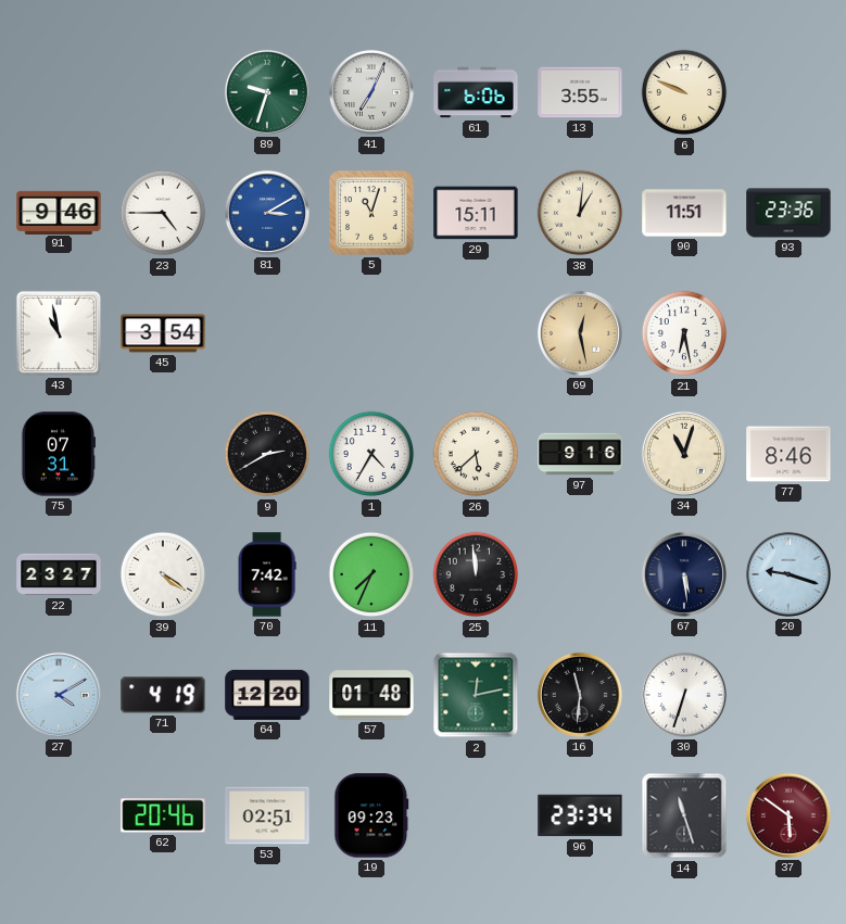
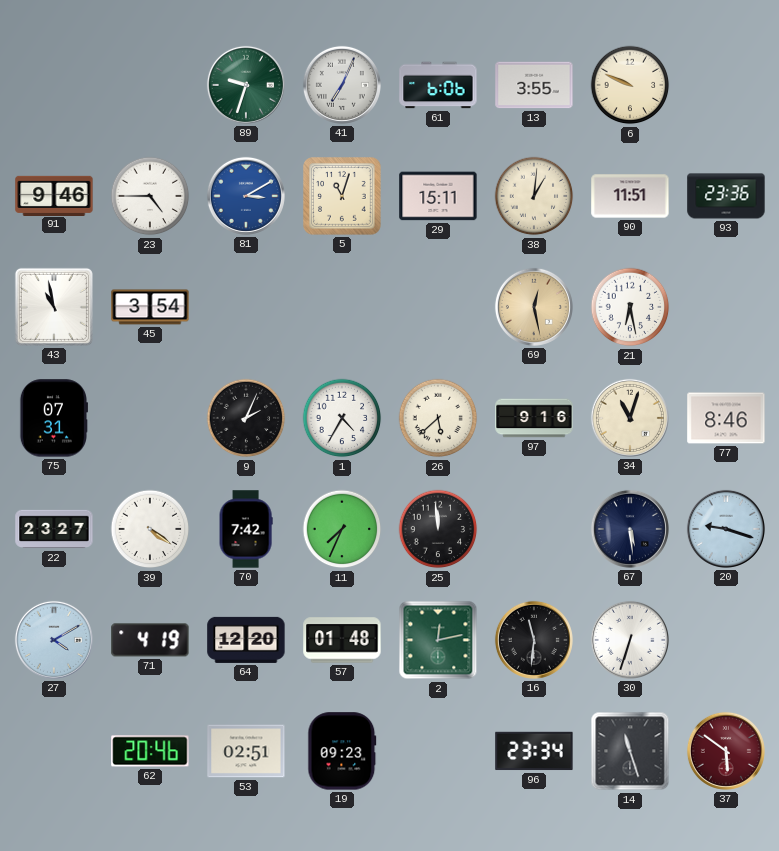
9: 2:40 -> 2:04
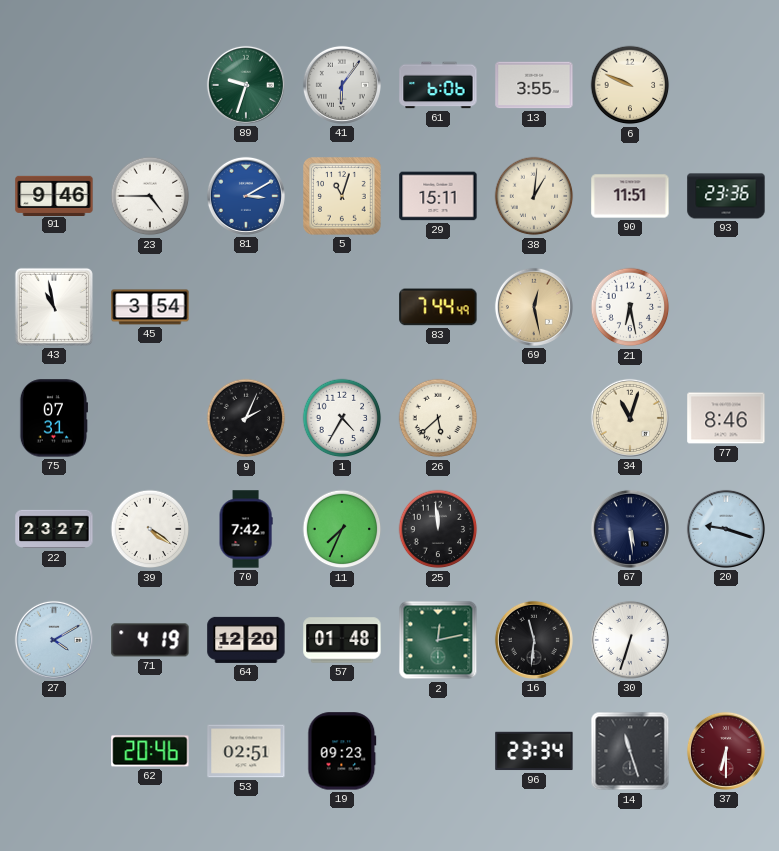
41: 7:04 -> 6:06
83: none -> 7:44
97: 9:16 -> none
37: 5:51 -> 6:30
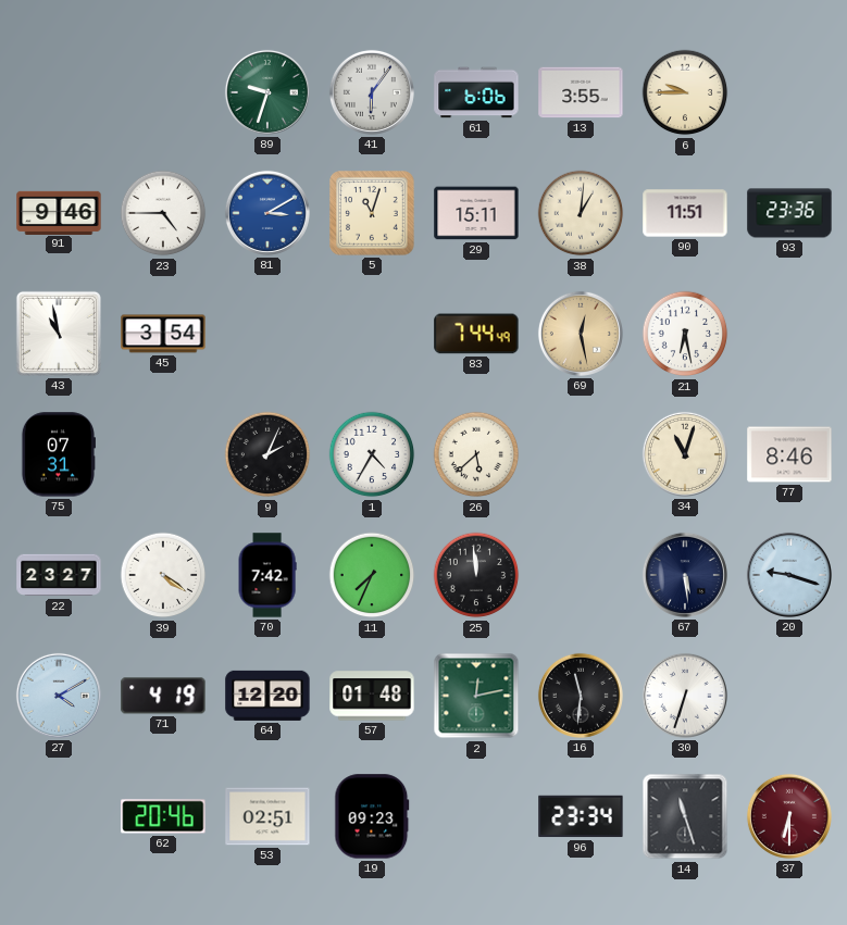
6: 9:49 -> 9:45
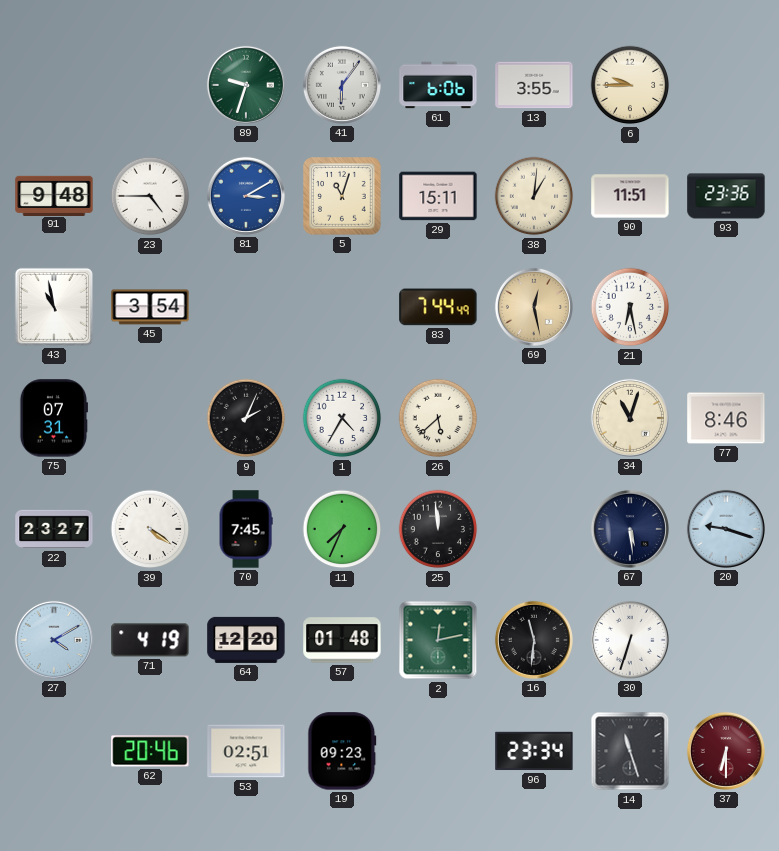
91: 9:46 -> 9:48
70: 7:42 -> 7:45
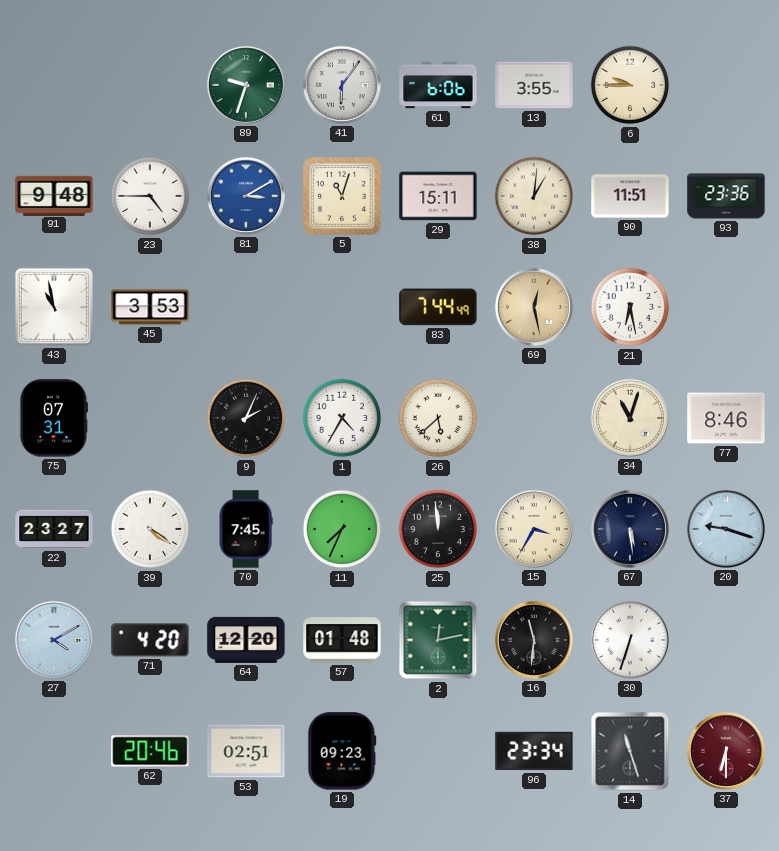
45: 3:54 -> 3:53
15: none -> 3:35
71: 4:19 -> 4:20
